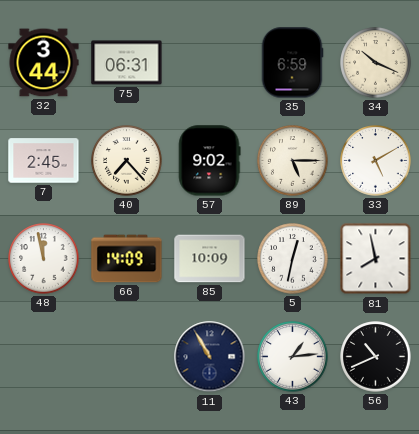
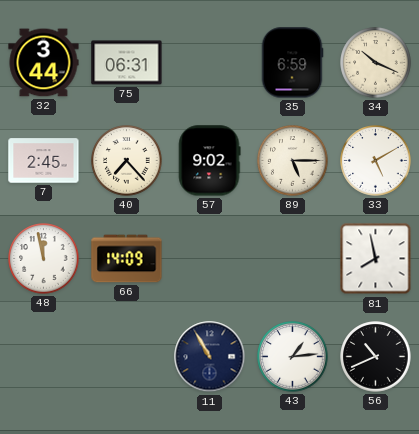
85: 10:09 -> none
5: 12:32 -> none
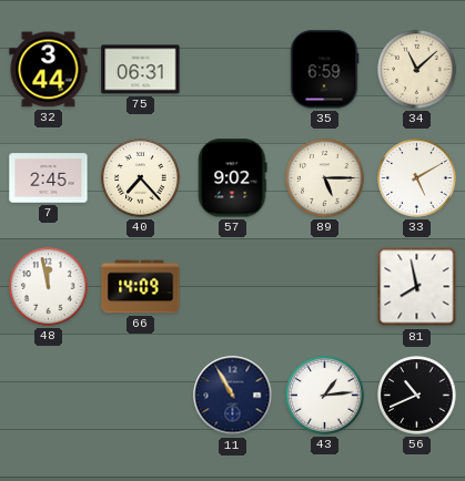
34: 10:19 -> 11:08
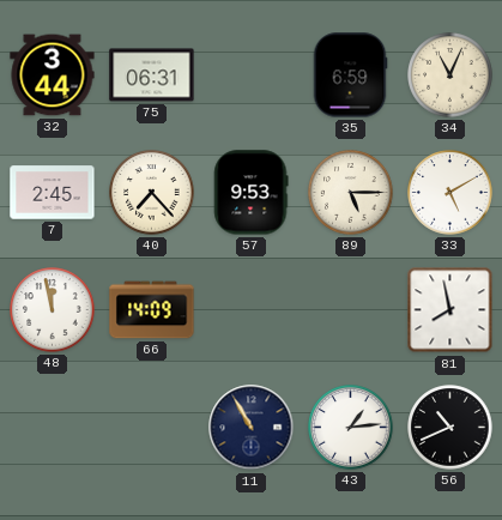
34: 11:08 -> 11:04
57: 9:02 -> 9:53
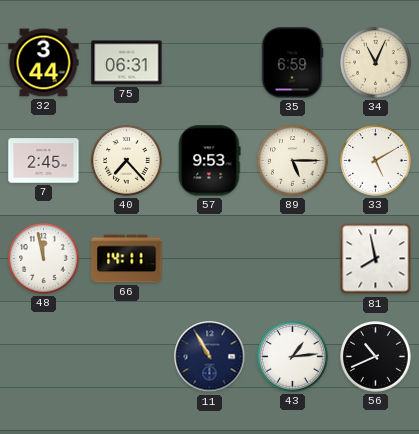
66: 14:09 -> 14:11
